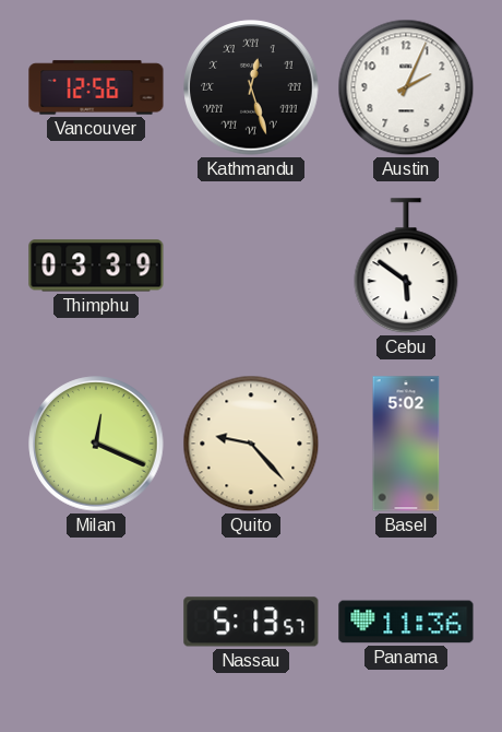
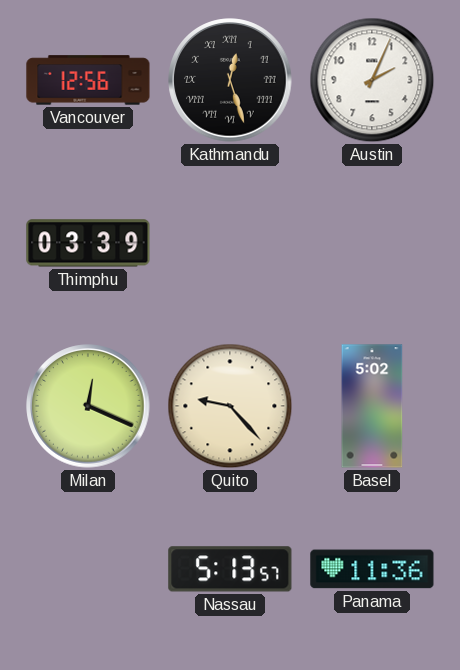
Cebu: 5:51 -> none
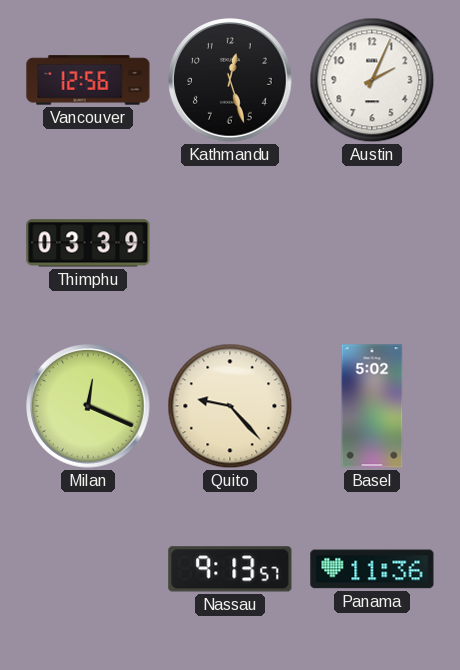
Kathmandu numerals: Roman -> Arabic
Nassau: 5:13 -> 9:13
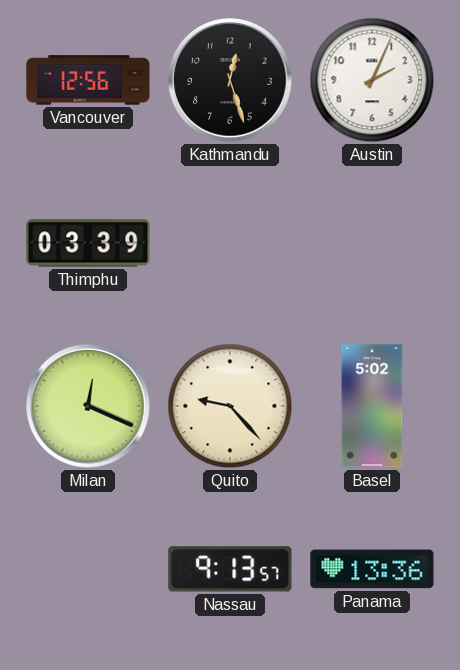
Panama: 11:36 -> 13:36
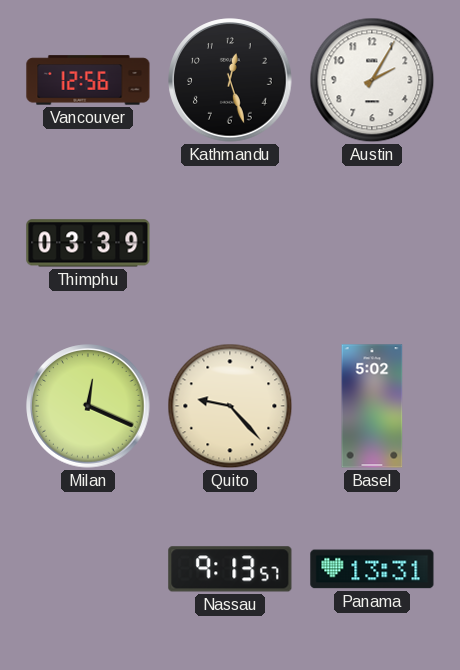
Austin: 2:04 -> 2:05
Panama: 13:36 -> 13:31
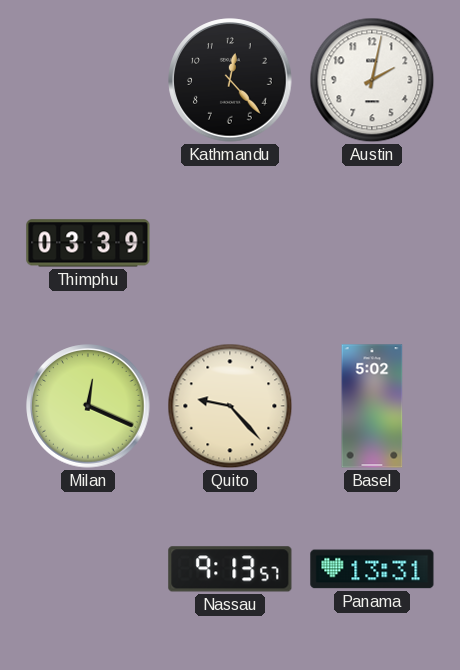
Vancouver: 12:56 -> none
Kathmandu: 12:27 -> 12:23
Austin: 2:05 -> 2:02
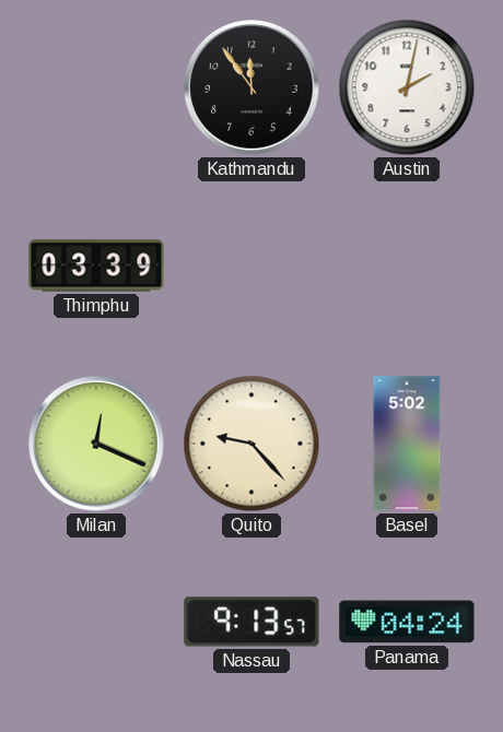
Kathmandu: 12:23 -> 11:54
Panama: 13:31 -> 04:24
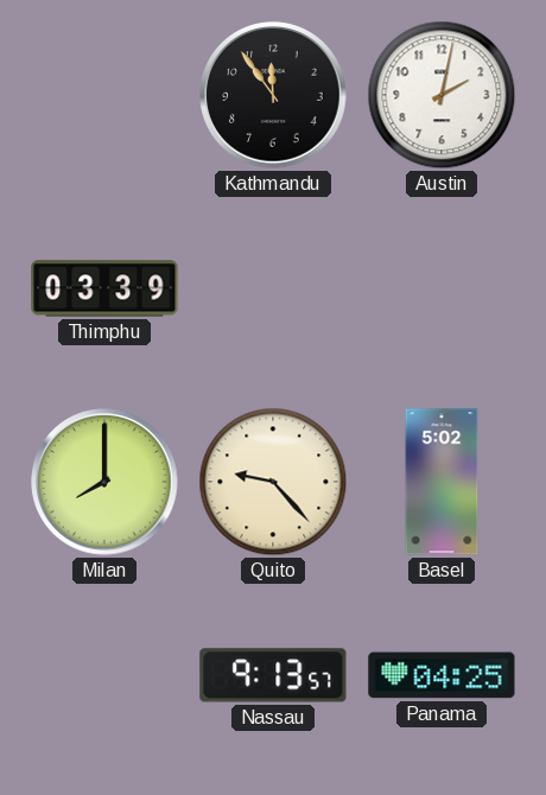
Milan: 12:19 -> 8:00
Panama: 04:24 -> 04:25
